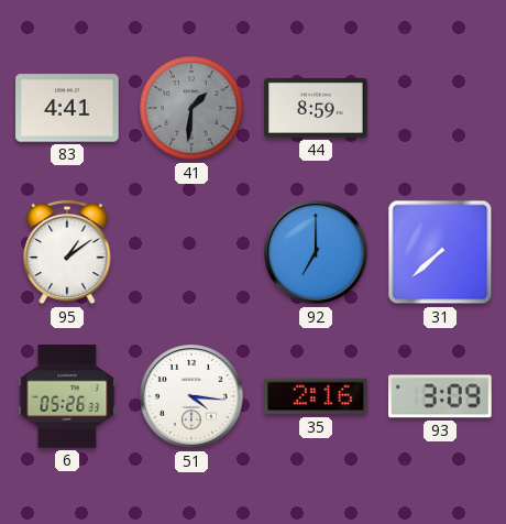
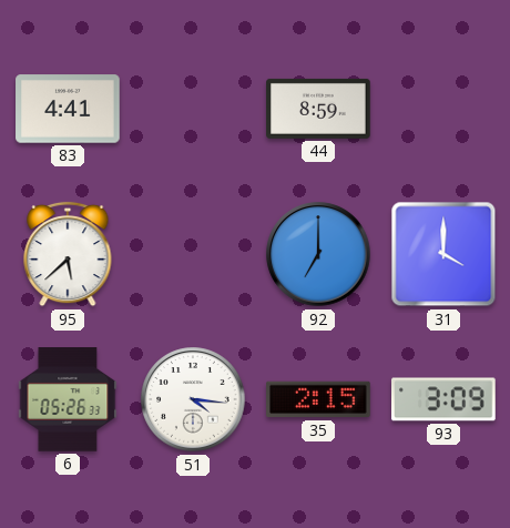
41: 1:31 -> none
95: 1:09 -> 5:38
31: 7:38 -> 4:00
35: 2:16 -> 2:15
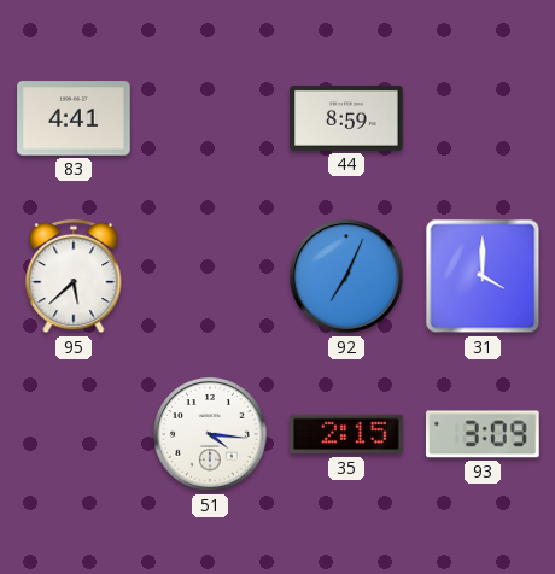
92: 7:00 -> 7:04
6: 05:26 -> none
